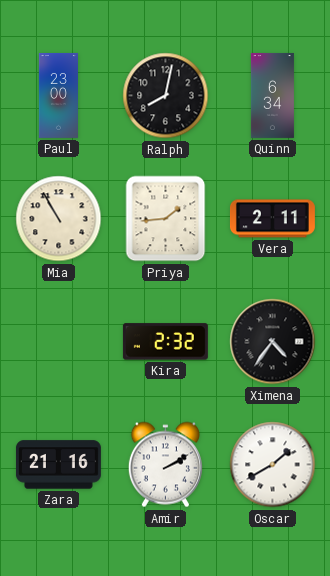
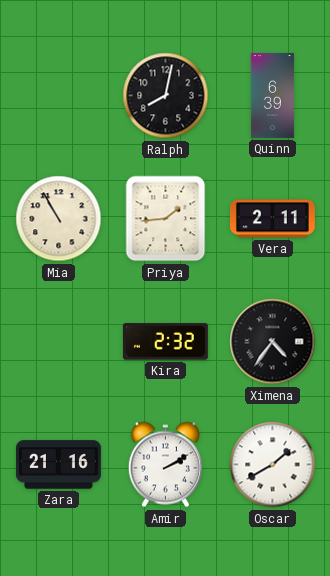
Paul: 23:00 -> none
Quinn: 6:34 -> 6:39
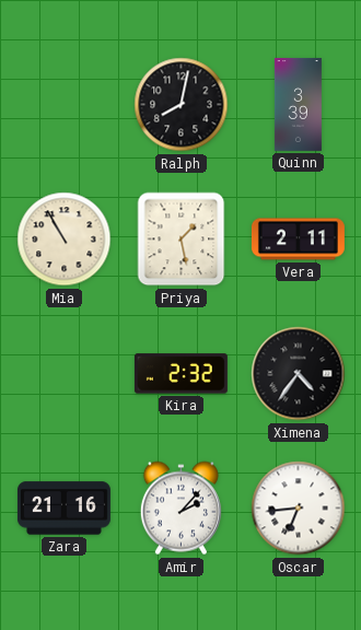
Quinn: 6:39 -> 3:39
Priya: 1:44 -> 1:28
Amir: 2:10 -> 2:07
Oscar: 1:40 -> 6:44
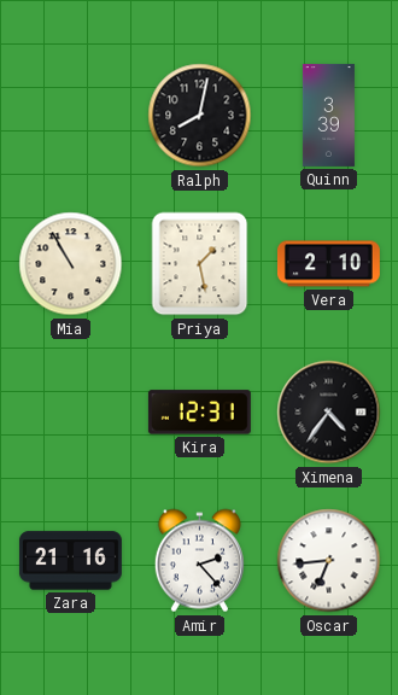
Vera: 2:11 -> 2:10
Kira: 2:32 -> 12:31
Amir: 2:07 -> 2:23
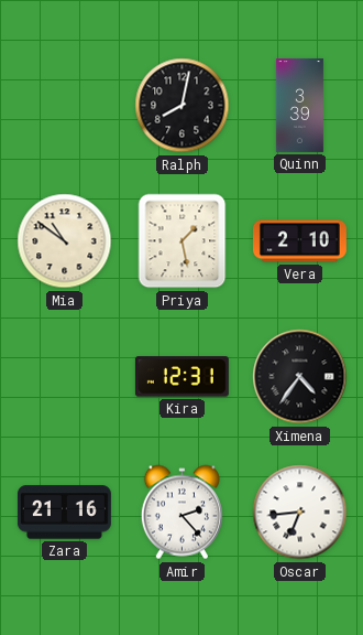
Mia: 10:55 -> 10:51
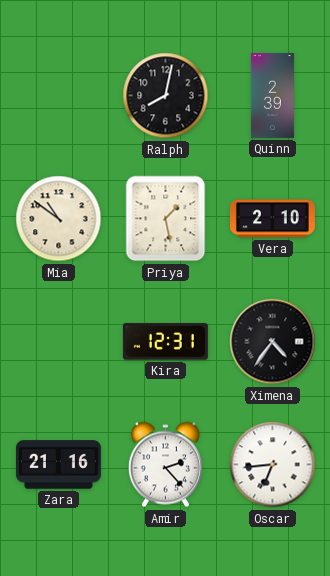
Quinn: 3:39 -> 2:39
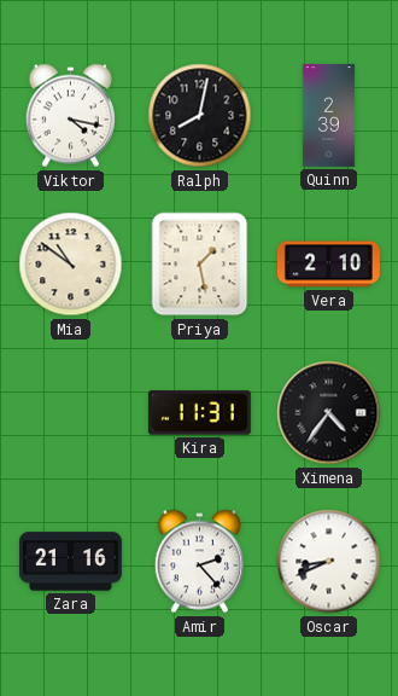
Viktor: none -> 4:17
Kira: 12:31 -> 11:31
Oscar: 6:44 -> 8:41
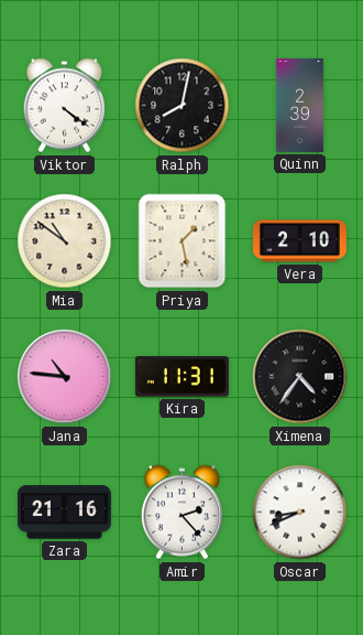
Viktor: 4:17 -> 4:21
Jana: none -> 10:46
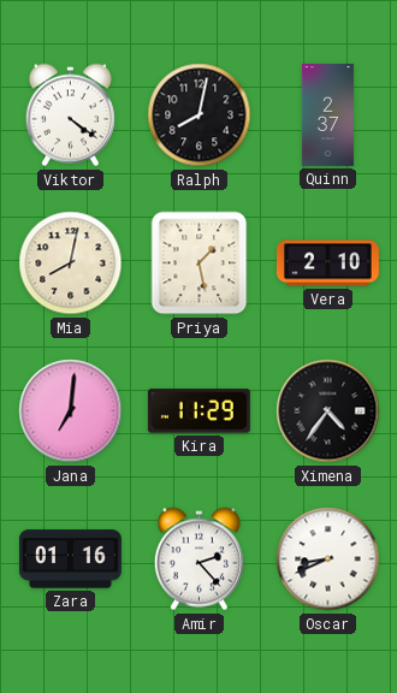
Quinn: 2:39 -> 2:37
Mia: 10:51 -> 8:02
Jana: 10:46 -> 7:01
Kira: 11:31 -> 11:29
Zara: 21:16 -> 01:16
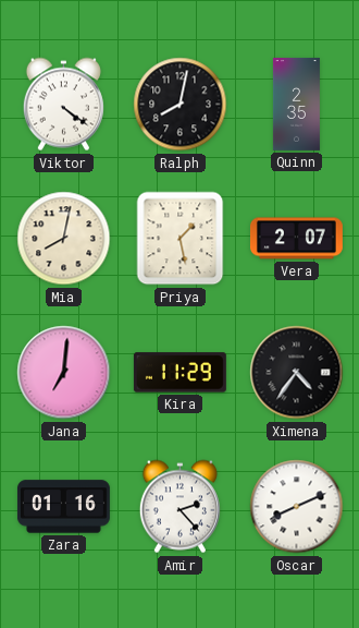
Quinn: 2:37 -> 2:35
Vera: 2:10 -> 2:07
Oscar: 8:41 -> 8:11
